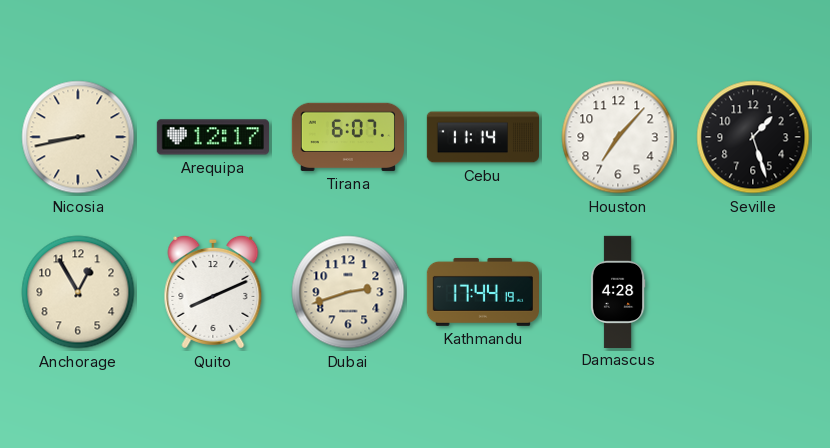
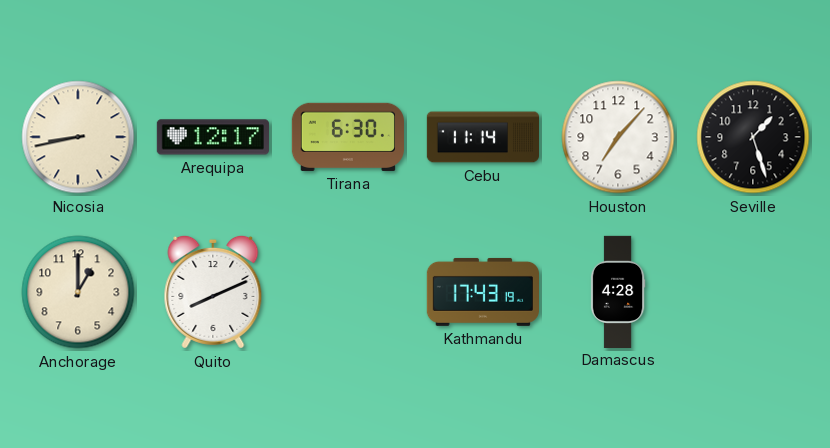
Tirana: 6:07 -> 6:30
Anchorage: 12:55 -> 1:00
Dubai: 2:42 -> none
Kathmandu: 17:44 -> 17:43
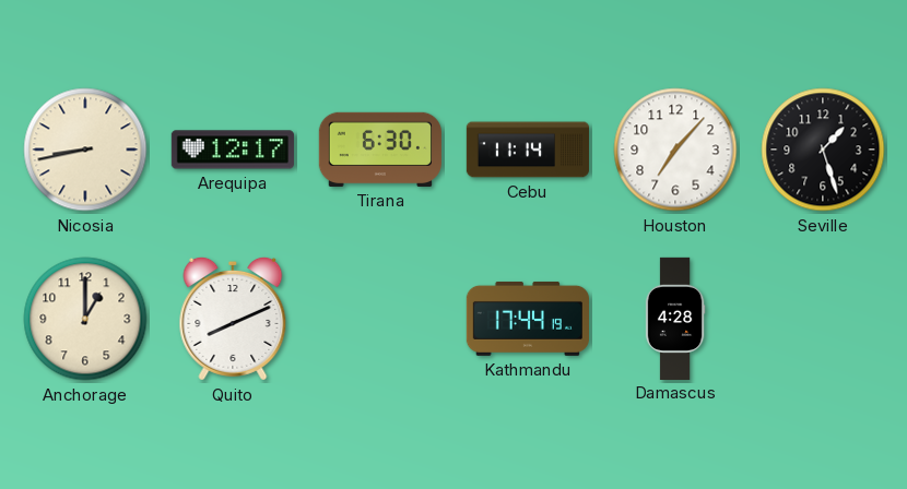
Kathmandu: 17:43 -> 17:44
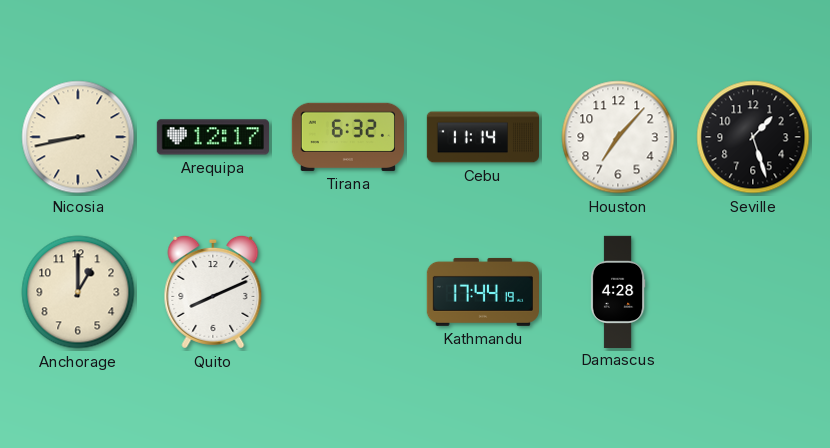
Tirana: 6:30 -> 6:32
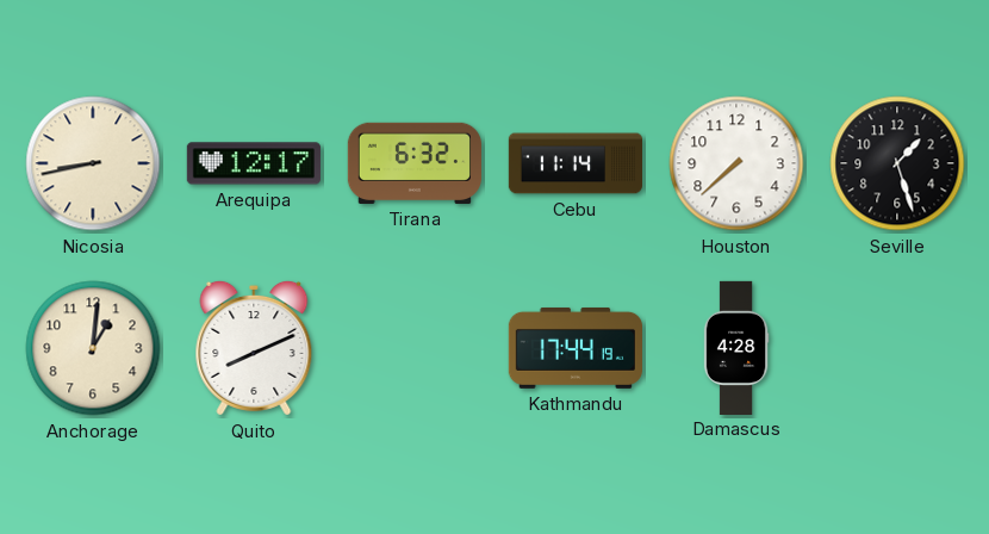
Houston: 7:07 -> 7:38
Anchorage: 1:00 -> 1:01
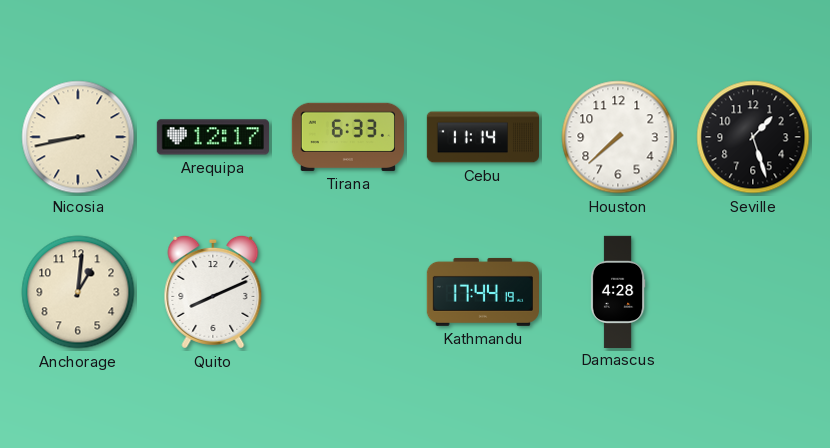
Tirana: 6:32 -> 6:33
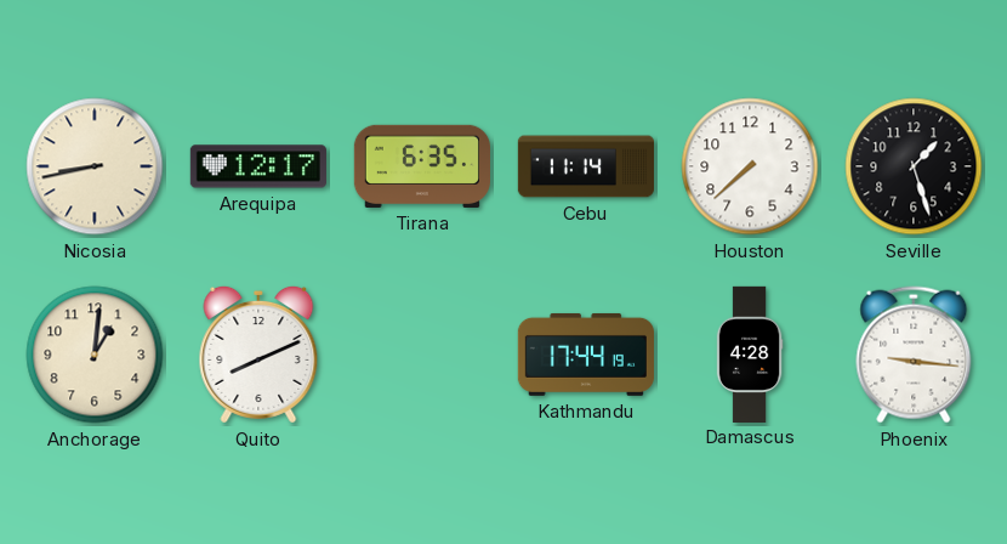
Tirana: 6:33 -> 6:35
Phoenix: none -> 9:16
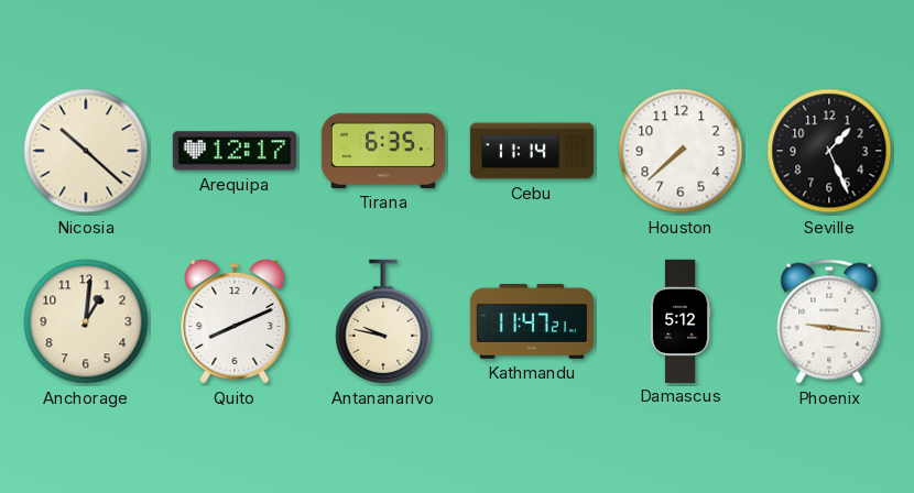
Nicosia: 8:43 -> 10:22
Seville: 1:27 -> 1:26
Antananarivo: none -> 9:47
Kathmandu: 17:44 -> 11:47
Damascus: 4:28 -> 5:12
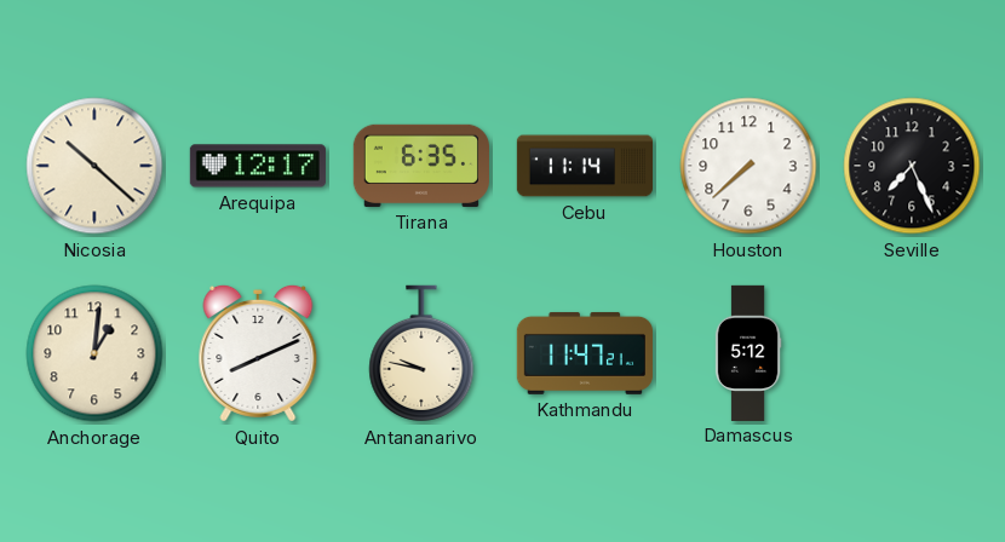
Seville: 1:26 -> 7:26
Phoenix: 9:16 -> none
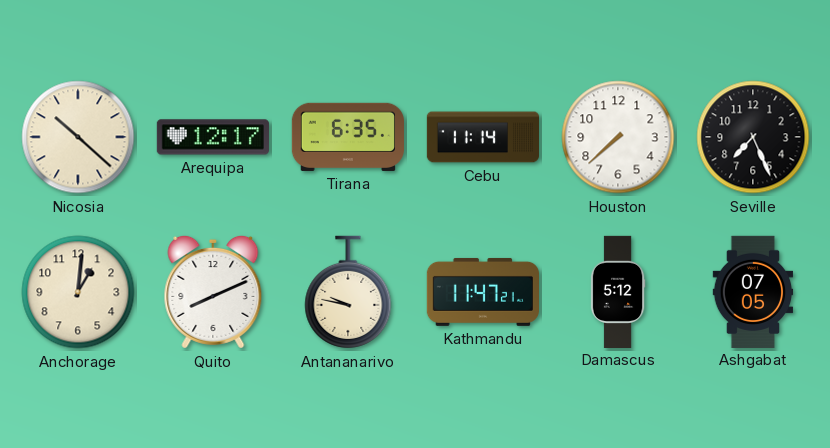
Ashgabat: none -> 07:05
